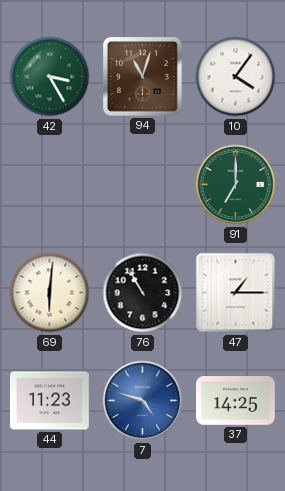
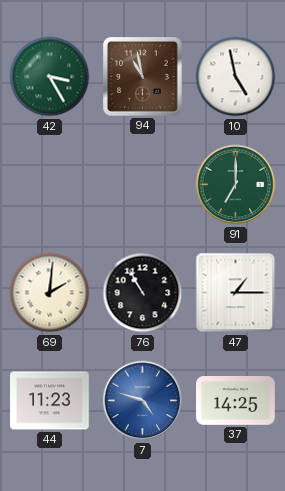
94: 11:03 -> 10:58
10: 4:06 -> 4:58
69: 6:01 -> 2:01
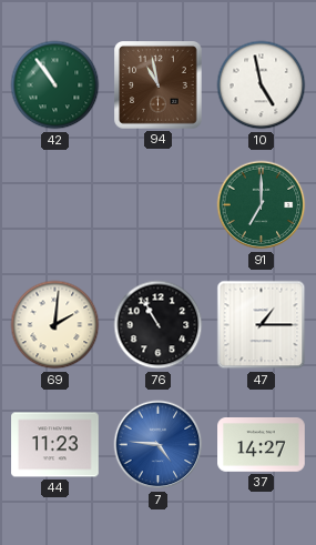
42: 3:25 -> 10:54
7: 4:48 -> 4:46
37: 14:25 -> 14:27
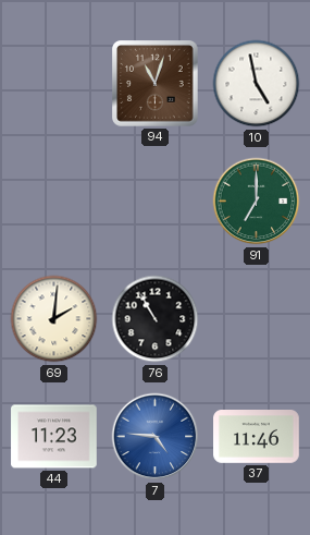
42: 10:54 -> none
94: 10:58 -> 11:03
47: 1:15 -> none
37: 14:27 -> 11:46
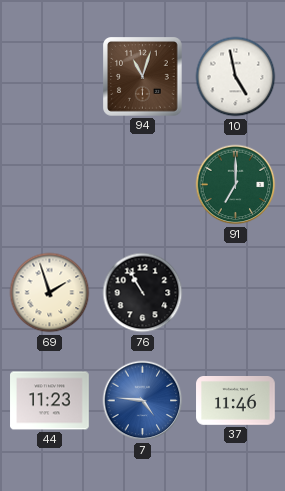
69: 2:01 -> 1:57
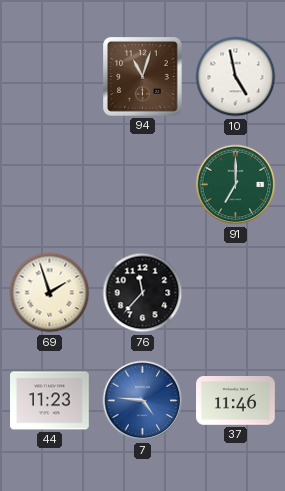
76: 10:55 -> 11:37
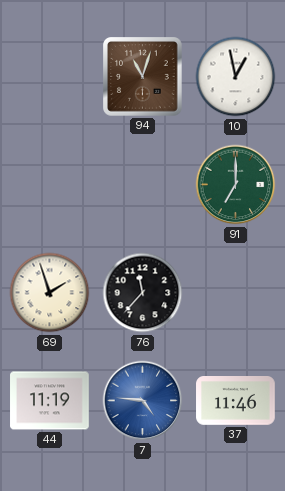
10: 4:58 -> 12:58
44: 11:23 -> 11:19
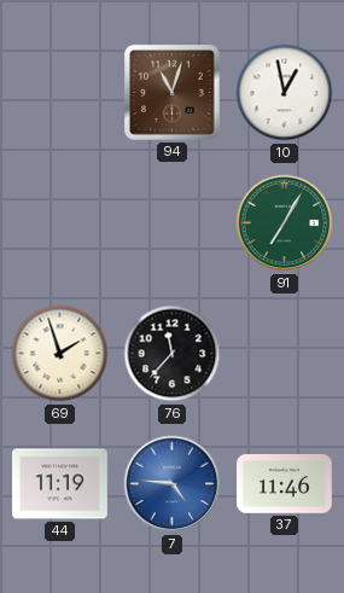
91: 7:00 -> 7:05
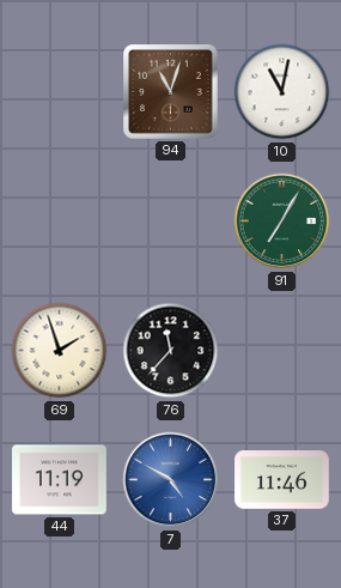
10: 12:58 -> 11:02
7: 4:46 -> 4:50
